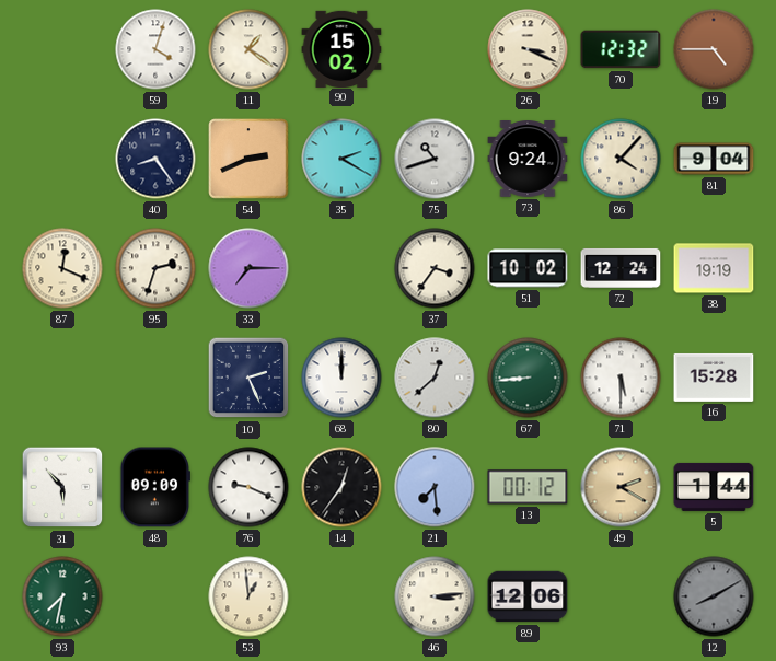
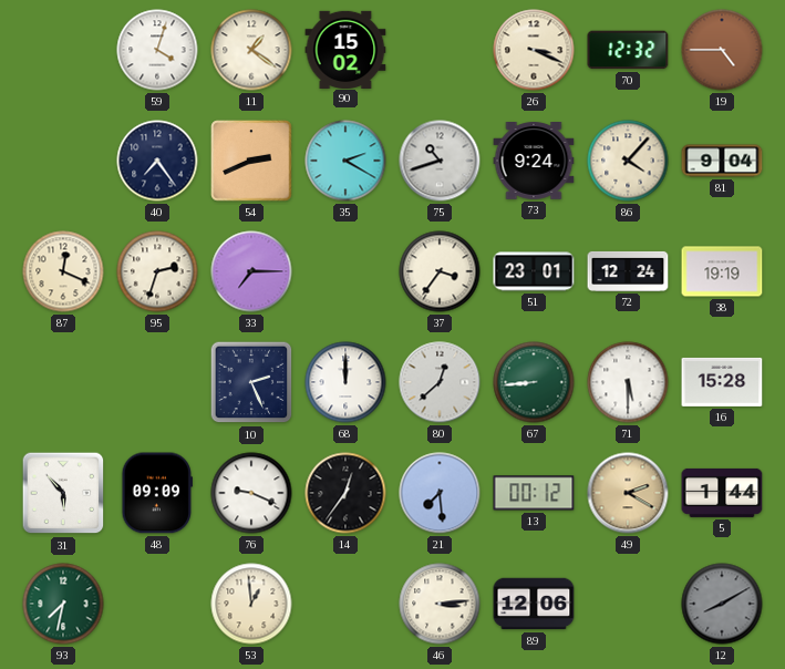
40: 8:24 -> 7:24
51: 10:02 -> 23:01
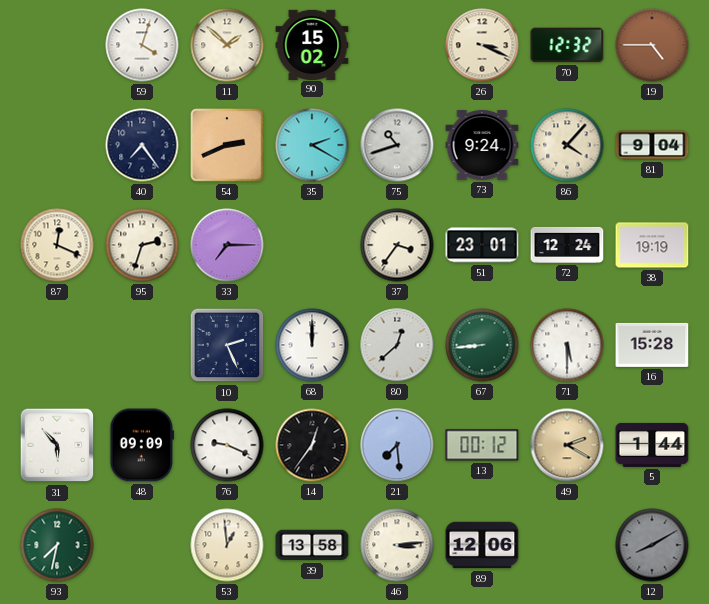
11: 1:21 -> 1:52
39: none -> 13:58
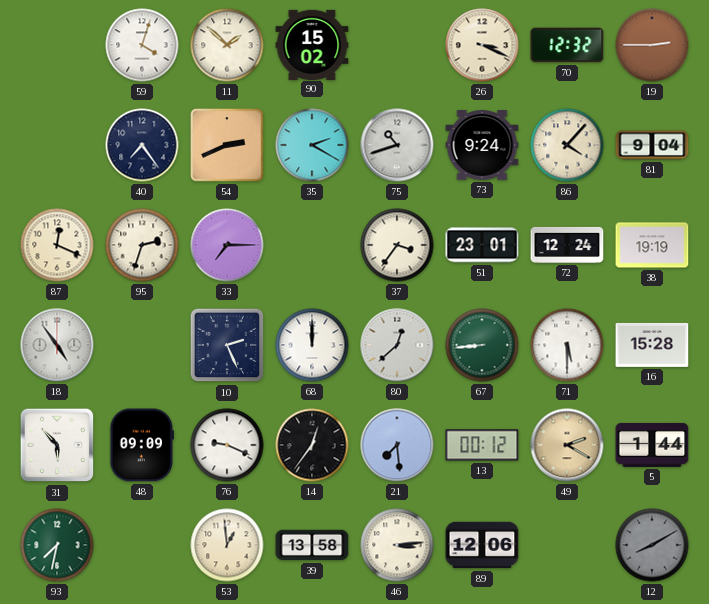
19: 4:45 -> 2:45
18: none -> 4:54
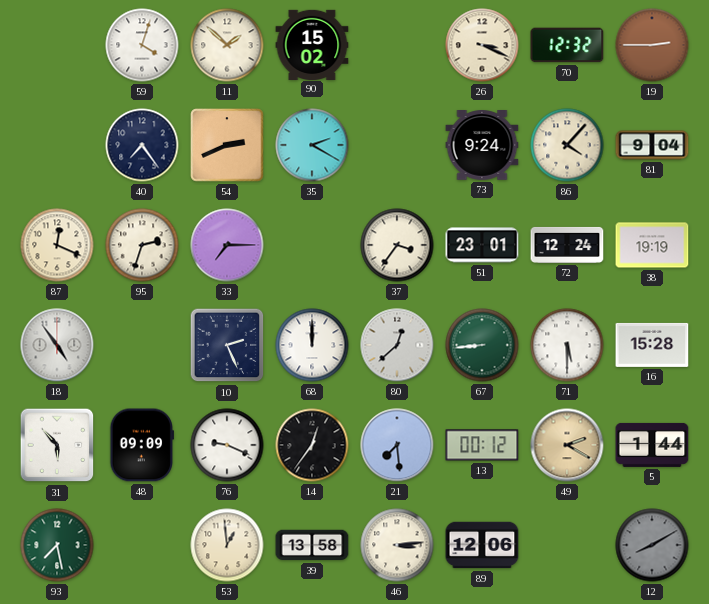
75: 10:42 -> none
93: 7:32 -> 7:28
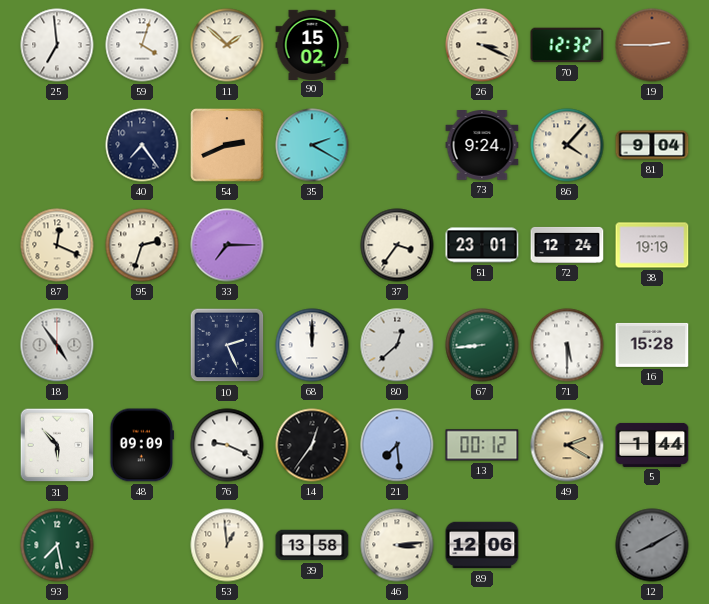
25: none -> 6:59
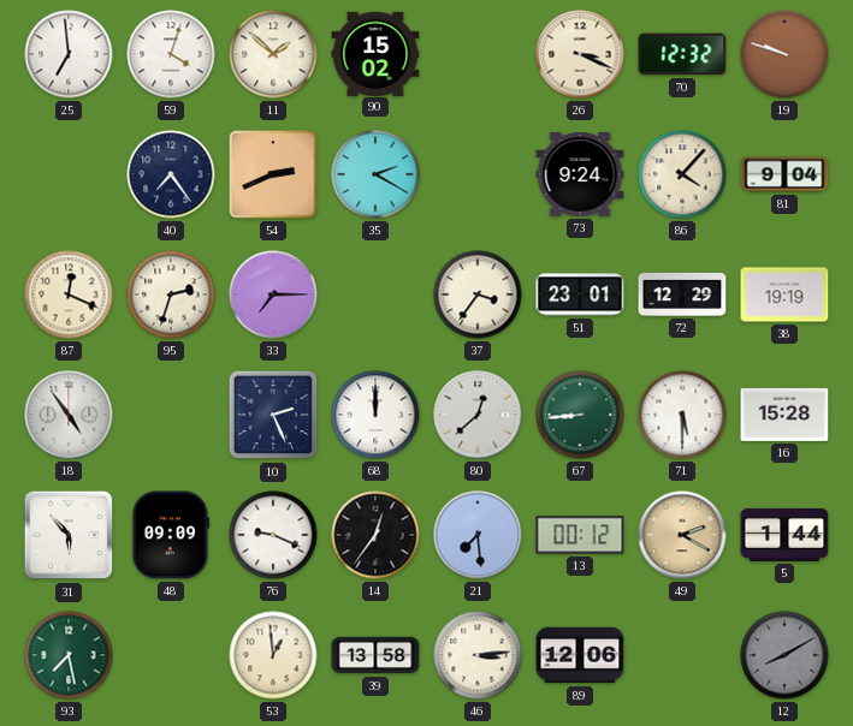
19: 2:45 -> 9:48
72: 12:24 -> 12:29
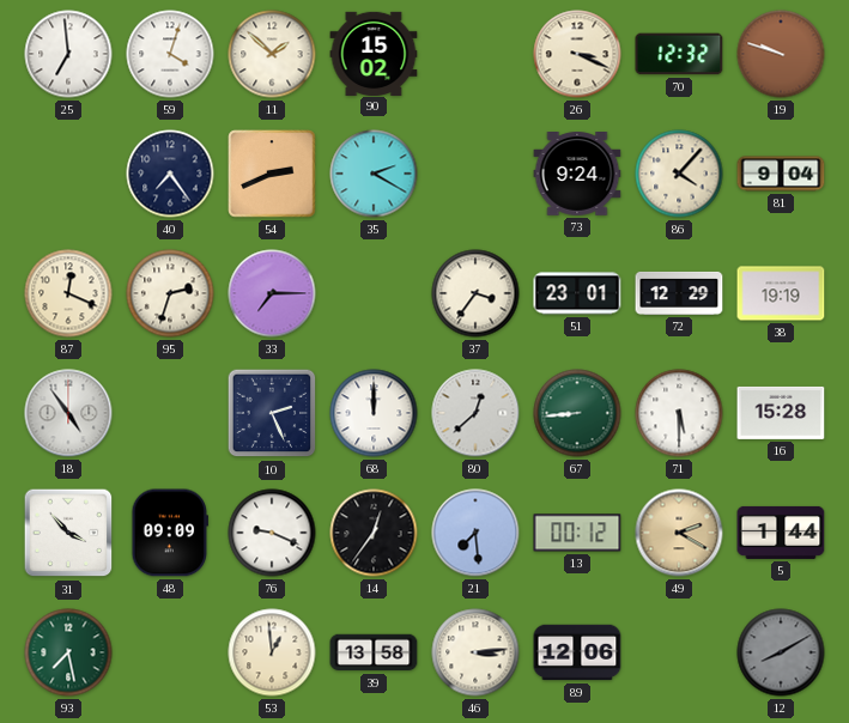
31: 5:53 -> 3:53
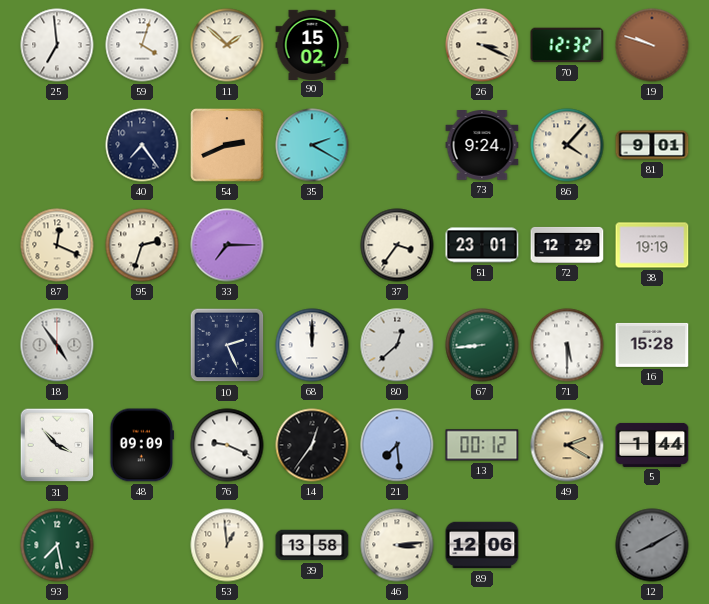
81: 9:04 -> 9:01
